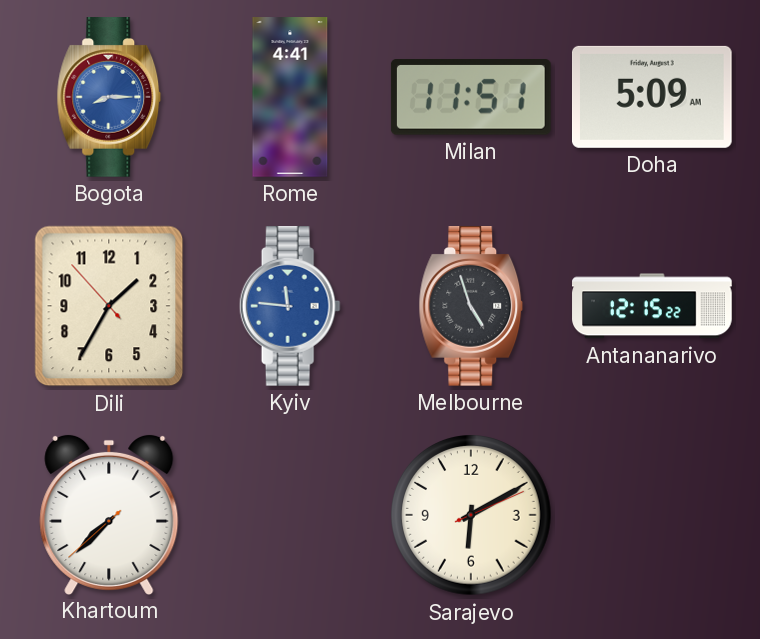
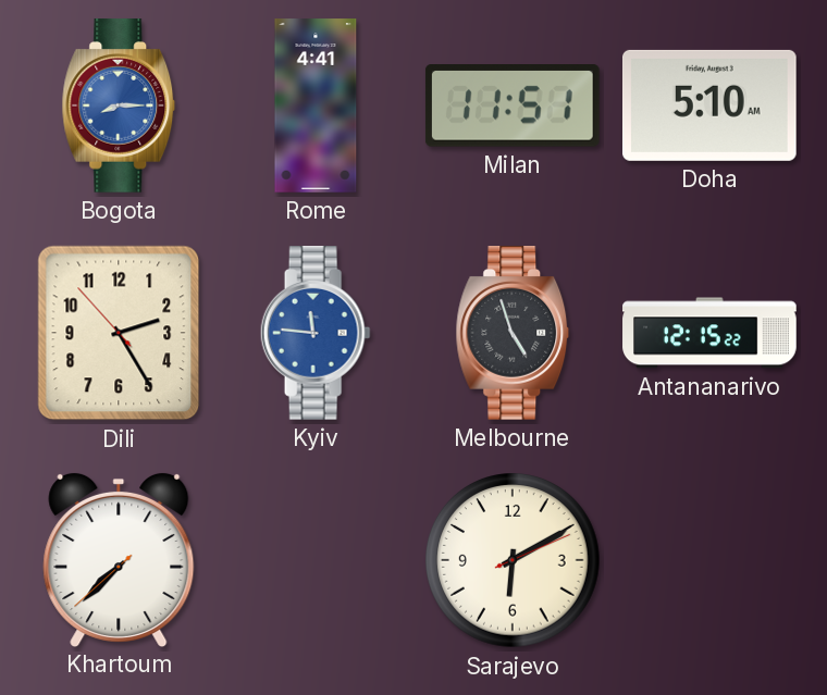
Doha: 5:09 -> 5:10
Dili: 1:34 -> 2:24
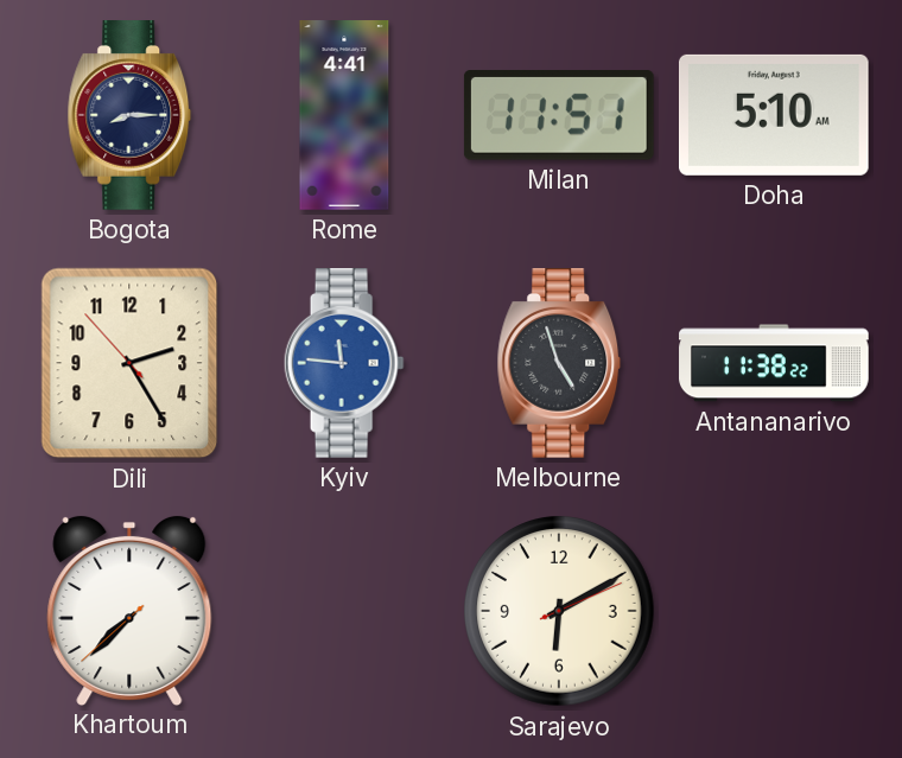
Bogota dial: blue -> navy
Antananarivo: 12:15 -> 11:38
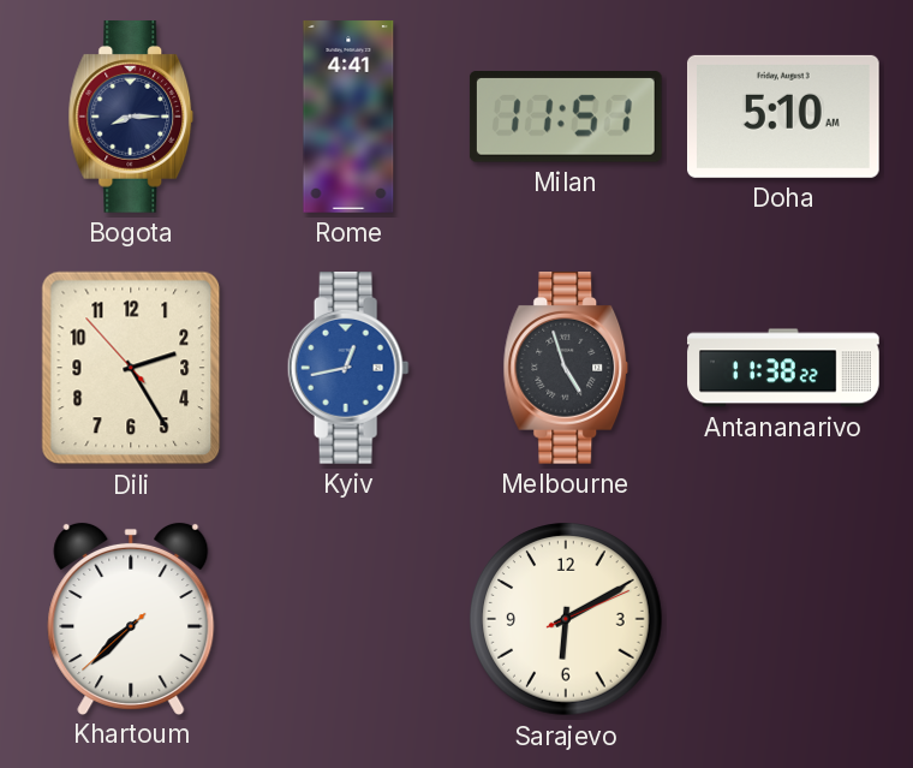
Kyiv: 11:46 -> 12:43
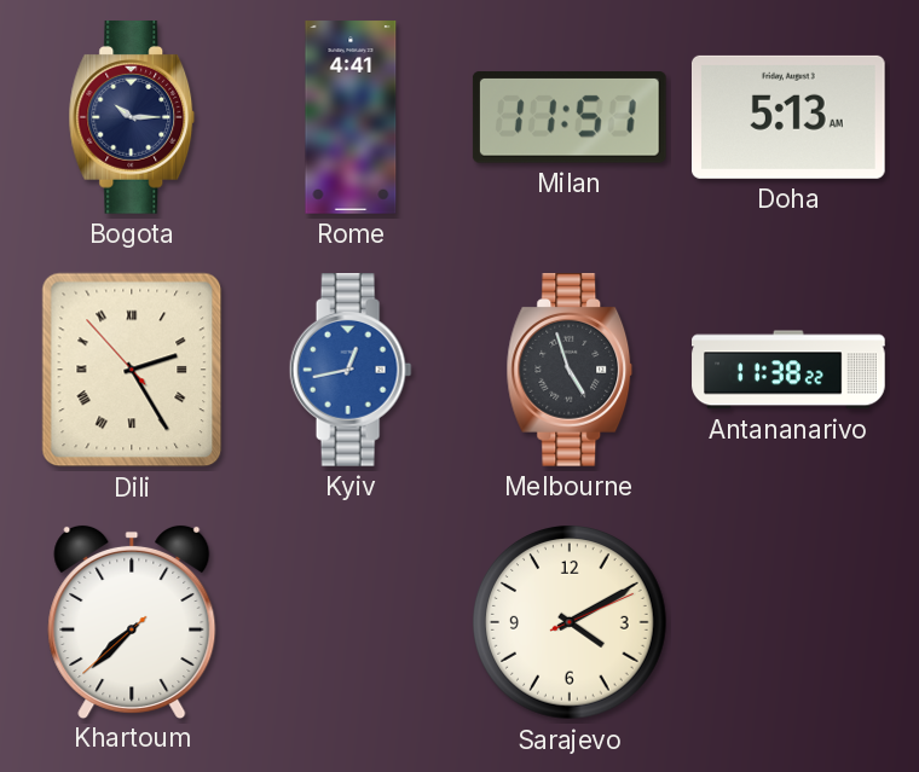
Bogota: 8:15 -> 10:15
Doha: 5:10 -> 5:13
Dili numerals: Arabic -> Roman
Sarajevo: 6:10 -> 4:10
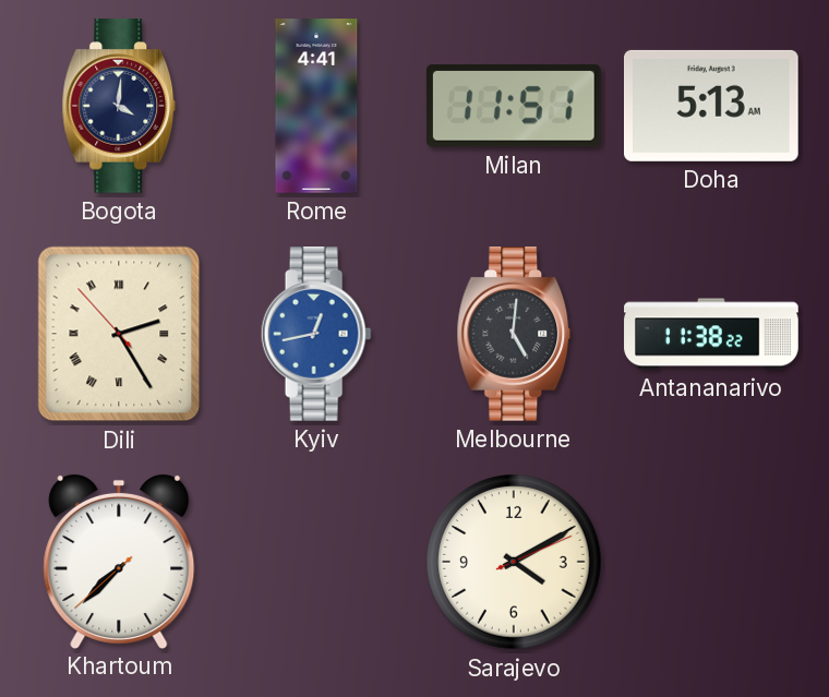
Bogota: 10:15 -> 4:01
Melbourne: 4:57 -> 5:01
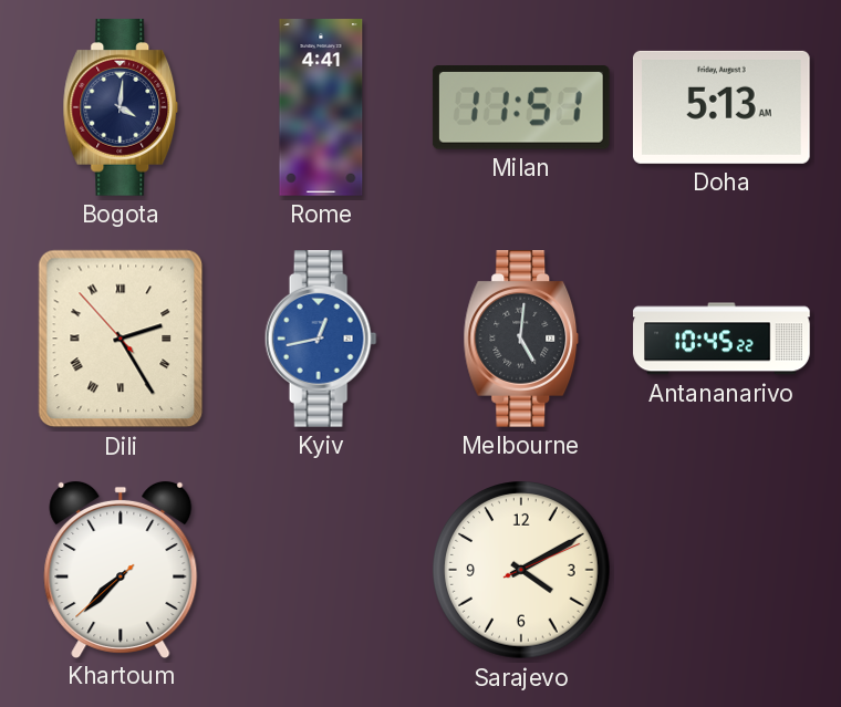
Antananarivo: 11:38 -> 10:45
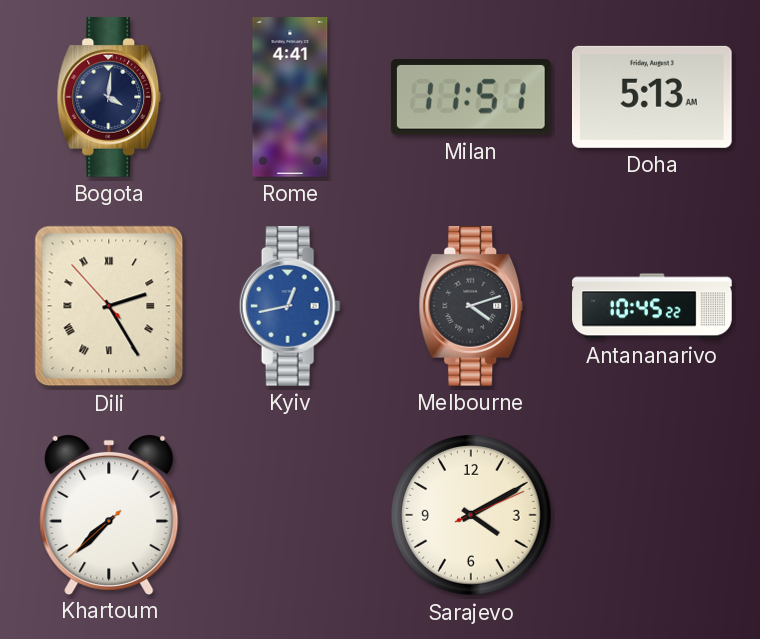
Melbourne: 5:01 -> 4:12
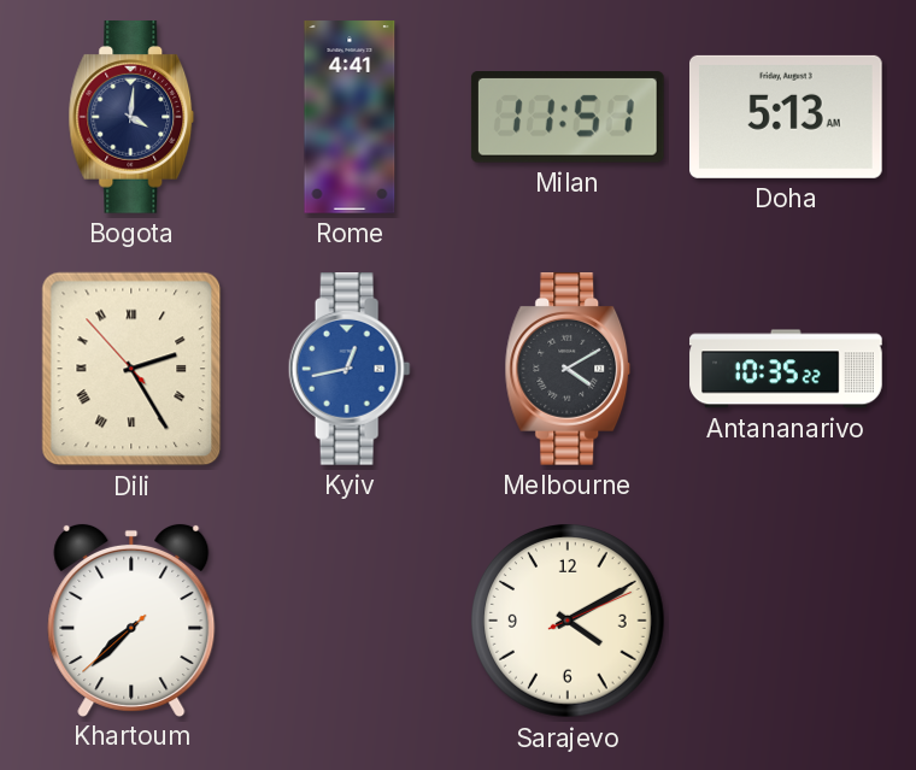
Melbourne: 4:12 -> 4:10
Antananarivo: 10:45 -> 10:35
